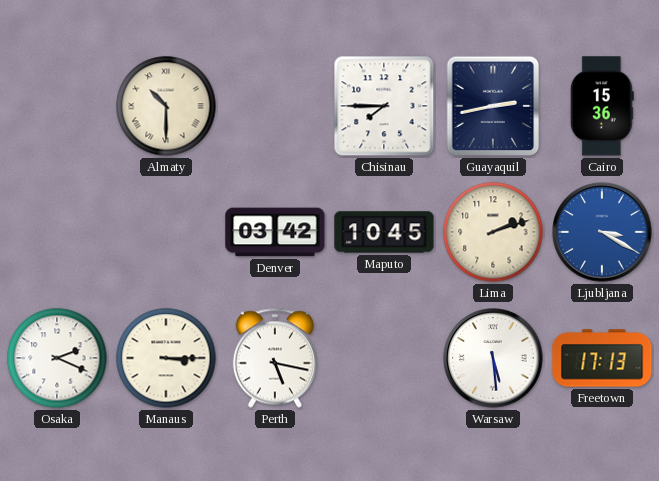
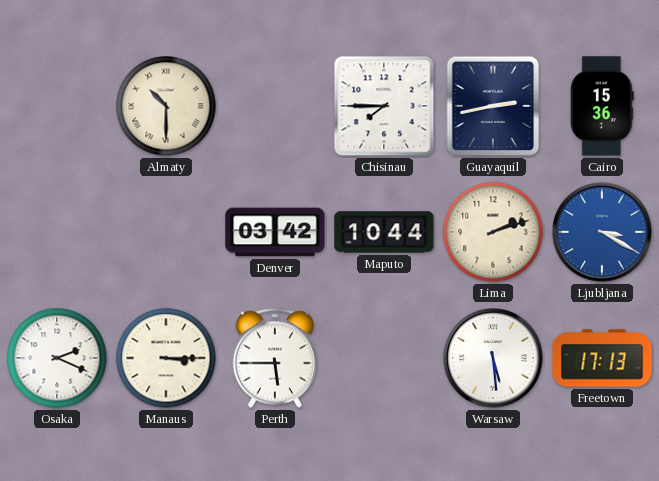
Maputo: 10:45 -> 10:44
Perth: 5:17 -> 5:45
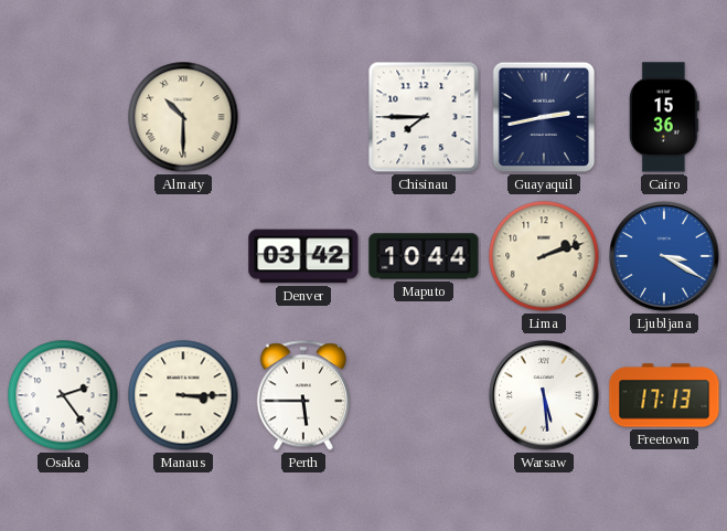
Osaka: 2:19 -> 2:24
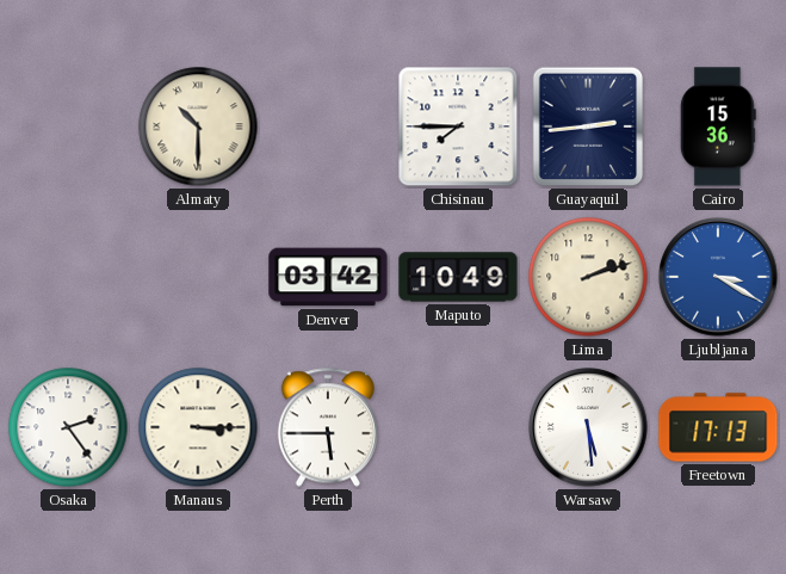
Guayaquil: 2:43 -> 2:44
Maputo: 10:44 -> 10:49
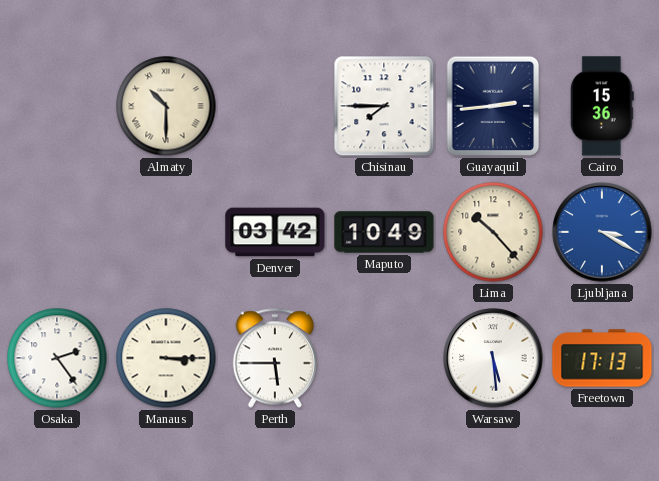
Lima: 2:12 -> 10:23
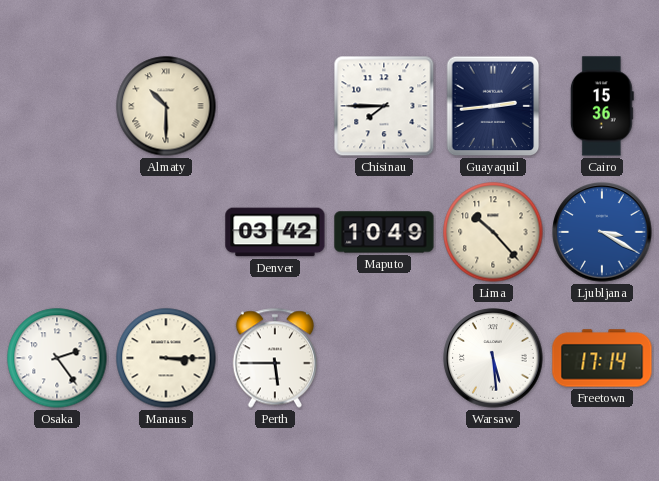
Freetown: 17:13 -> 17:14
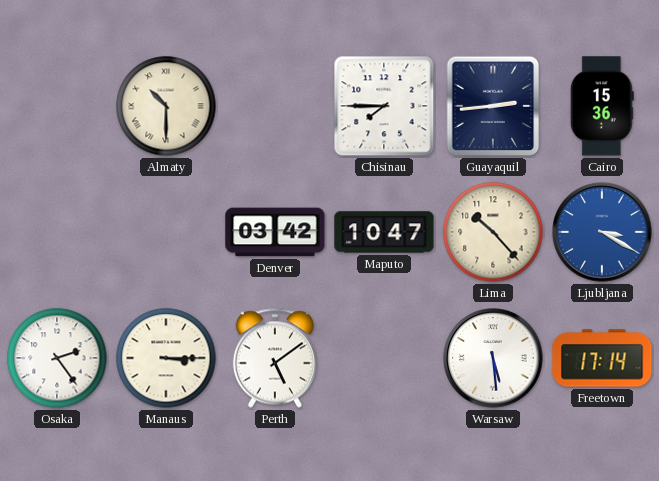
Maputo: 10:49 -> 10:47
Perth: 5:45 -> 5:09
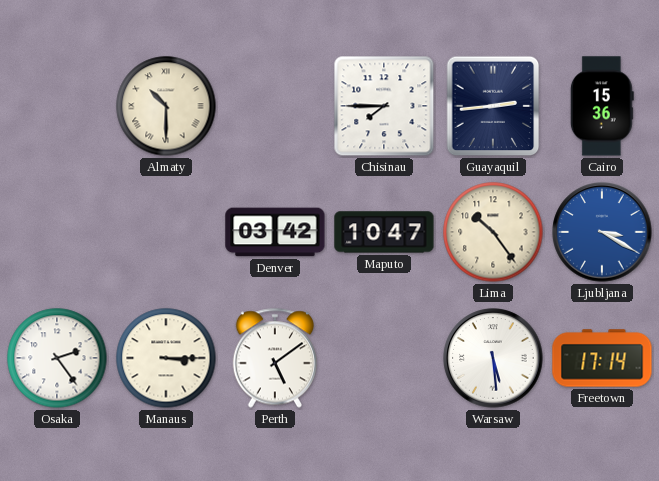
Lima: 10:23 -> 10:24
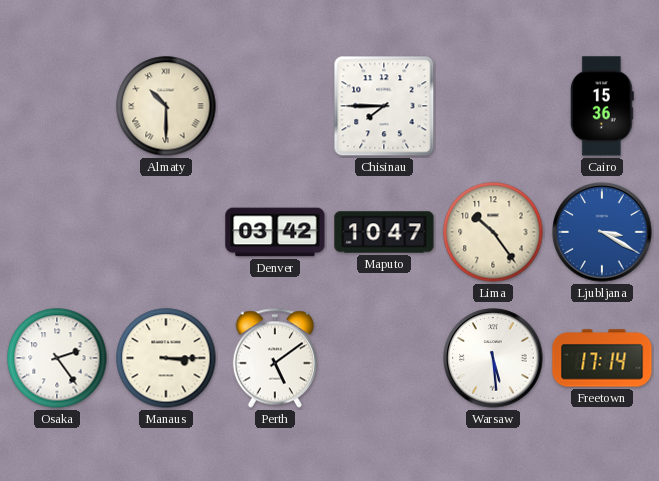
Guayaquil: 2:44 -> none
